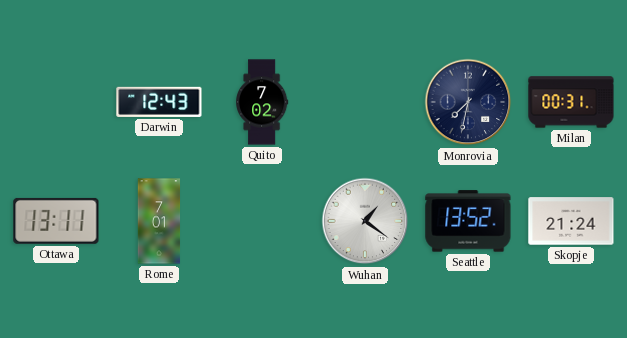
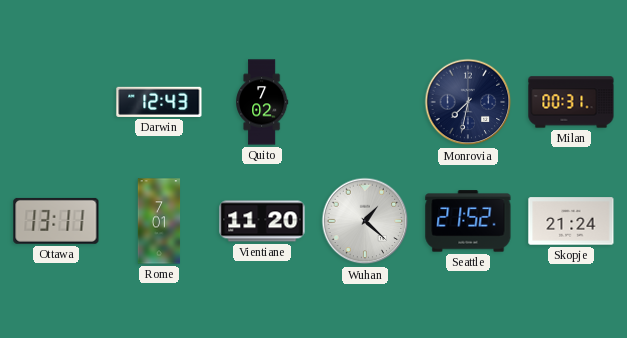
Vientiane: none -> 11:20
Wuhan: 1:21 -> 1:22
Seattle: 13:52 -> 21:52
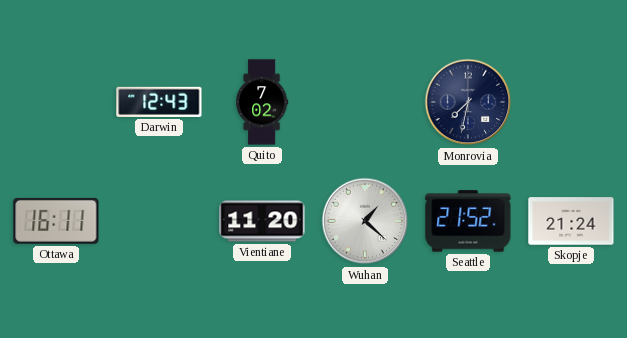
Milan: 00:31 -> none
Ottawa: 13:11 -> 16:11
Rome: 7:01 -> none
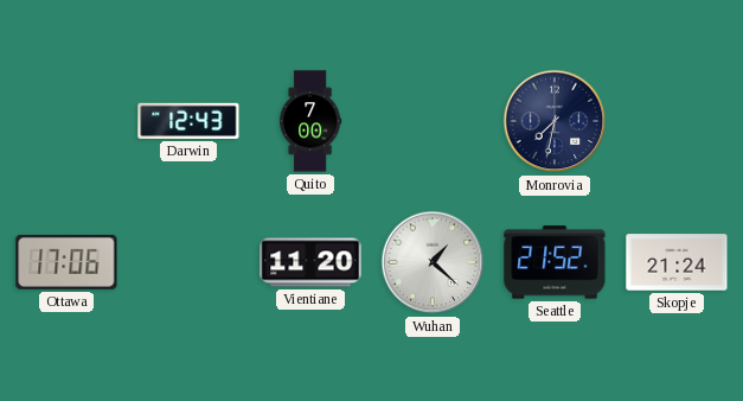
Quito: 7:02 -> 7:00
Ottawa: 16:11 -> 17:06
